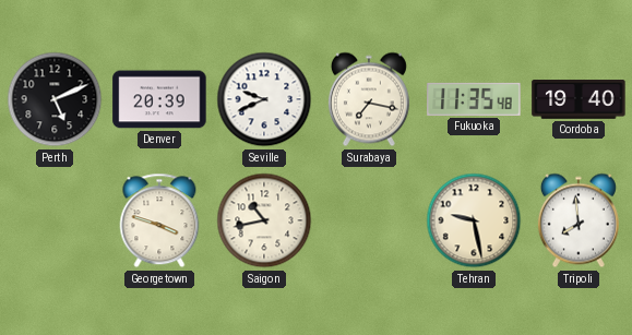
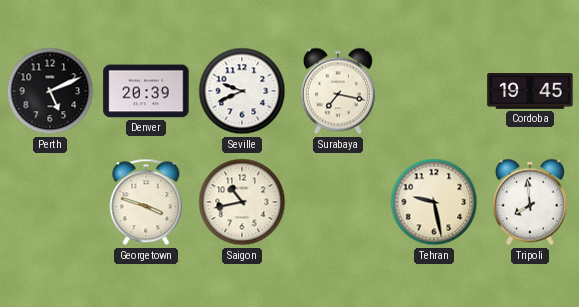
Fukuoka: 11:35 -> none
Cordoba: 19:40 -> 19:45
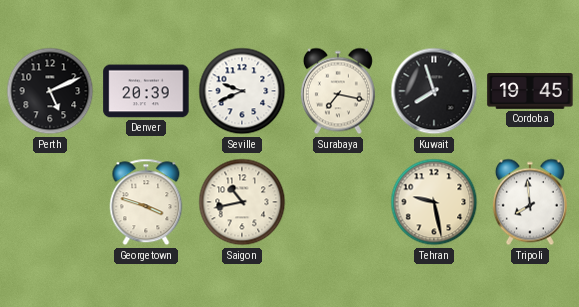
Kuwait: none -> 7:57
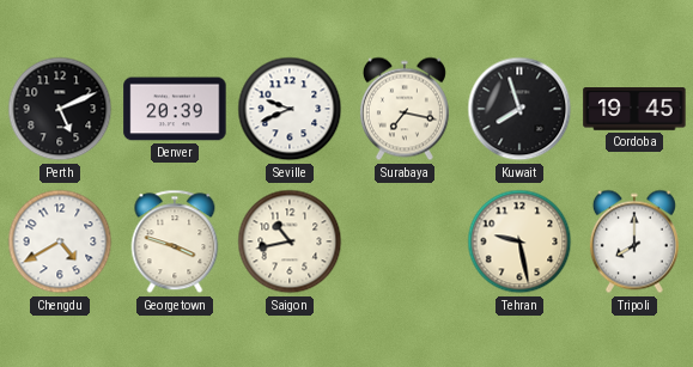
Chengdu: none -> 4:40
Tripoli: 7:59 -> 8:00
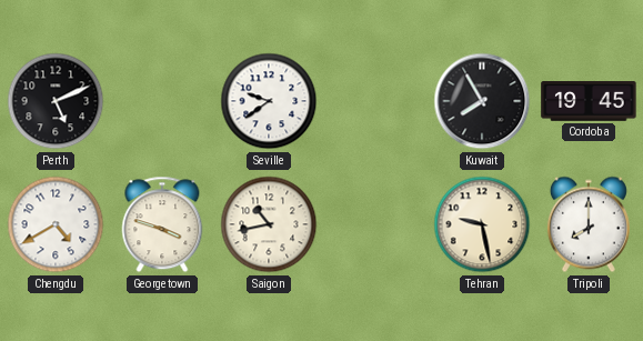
Denver: 20:39 -> none
Seville: 9:41 -> 9:39
Surabaya: 7:17 -> none
Kuwait: 7:57 -> 7:55
